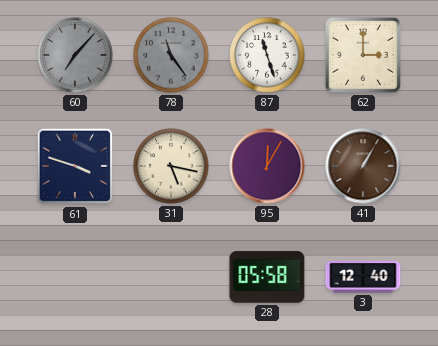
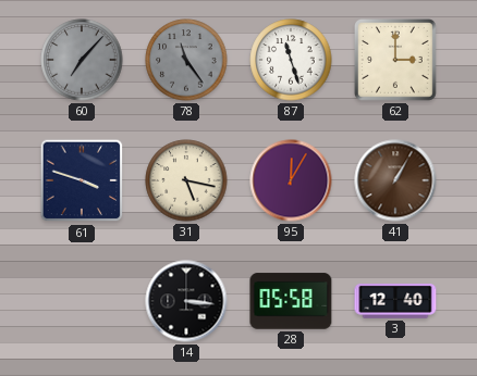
14: none -> 3:16
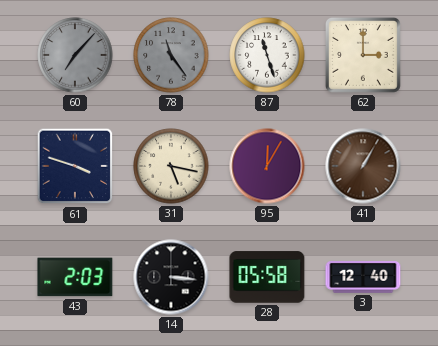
43: none -> 2:03
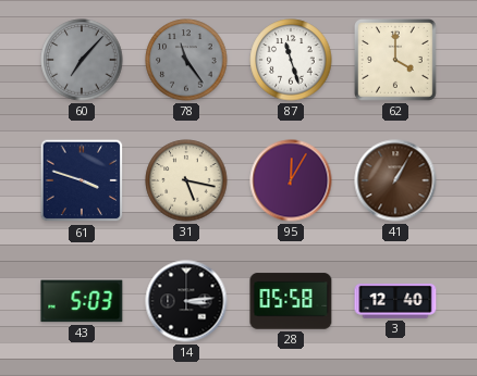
62: 3:00 -> 4:00
43: 2:03 -> 5:03
14: 3:16 -> 3:14
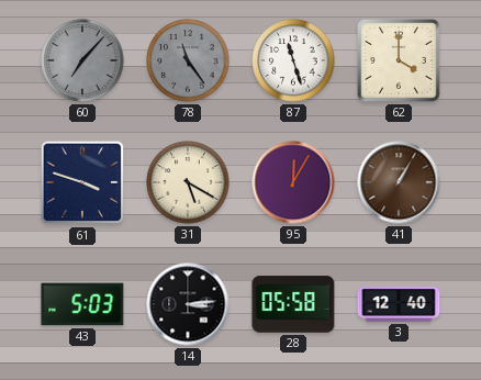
31: 5:17 -> 5:20
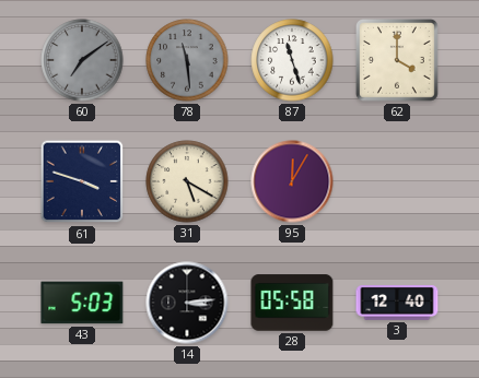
60: 7:07 -> 7:09
78: 11:24 -> 11:29
41: 1:05 -> none
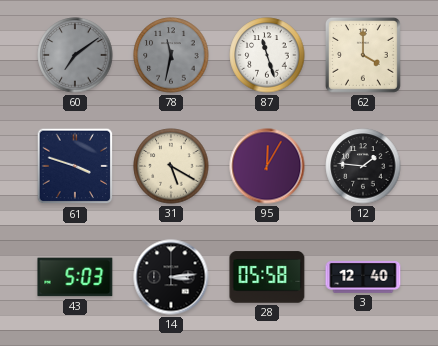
78: 11:29 -> 11:32
12: none -> 1:46
